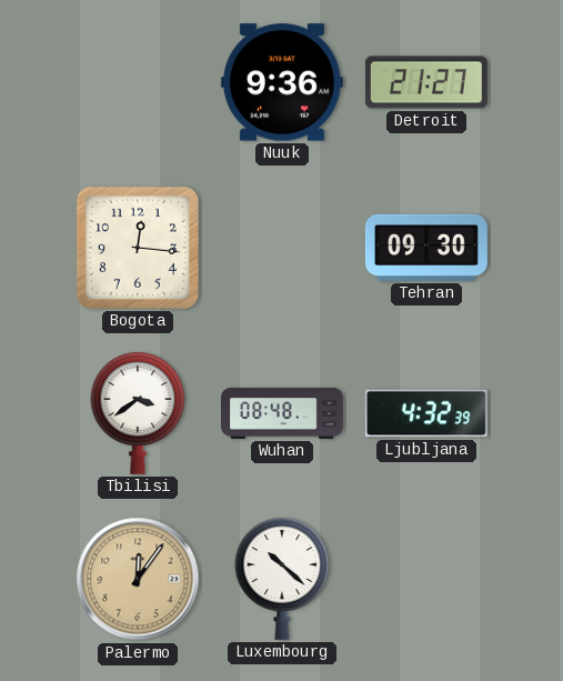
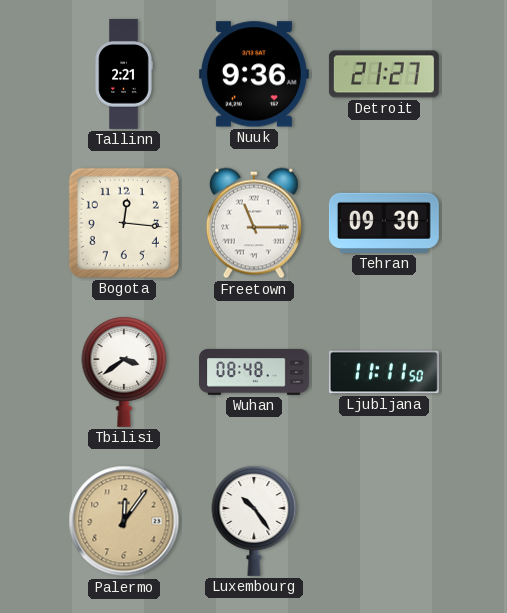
Tallinn: none -> 2:21
Freetown: none -> 11:15
Ljubljana: 4:32 -> 11:11
Luxembourg: 10:22 -> 10:24
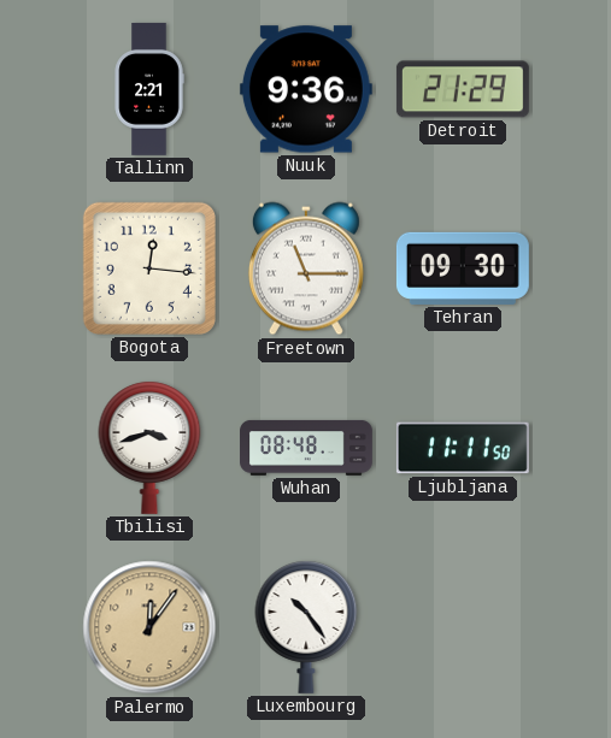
Detroit: 21:27 -> 21:29
Tbilisi: 3:39 -> 3:42
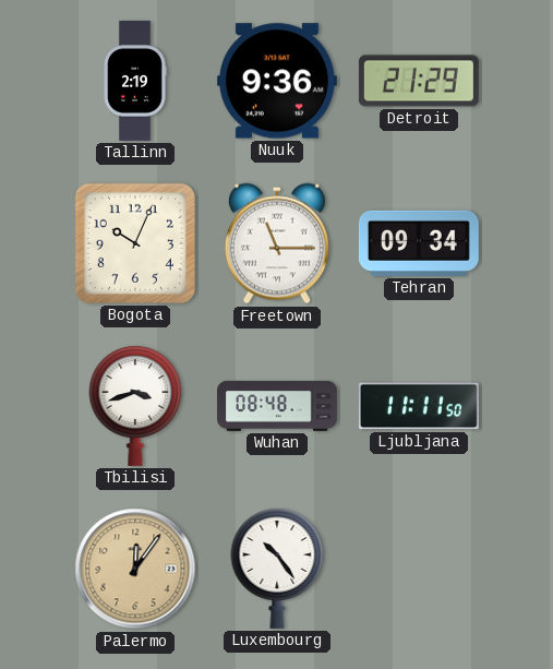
Tallinn: 2:21 -> 2:19
Bogota: 12:16 -> 10:04
Tehran: 09:30 -> 09:34
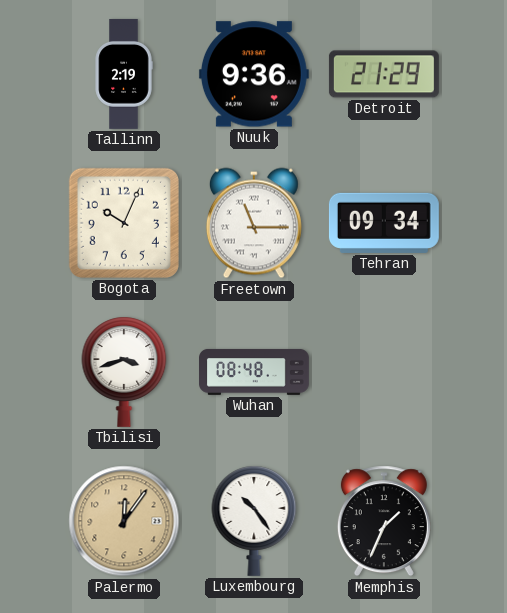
Ljubljana: 11:11 -> none
Memphis: none -> 1:34
